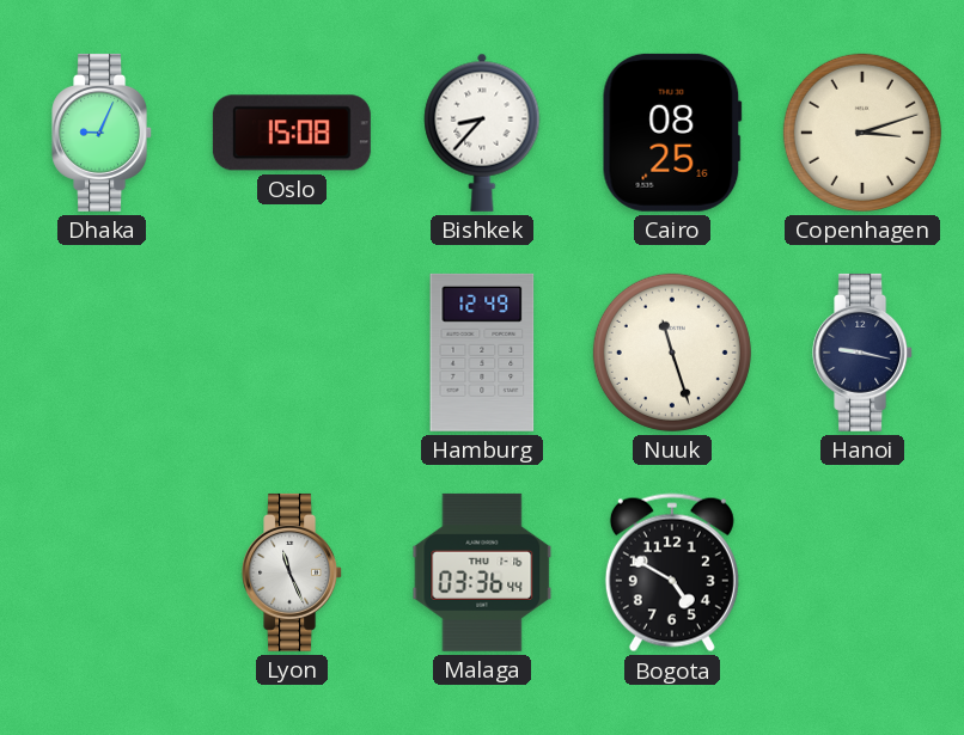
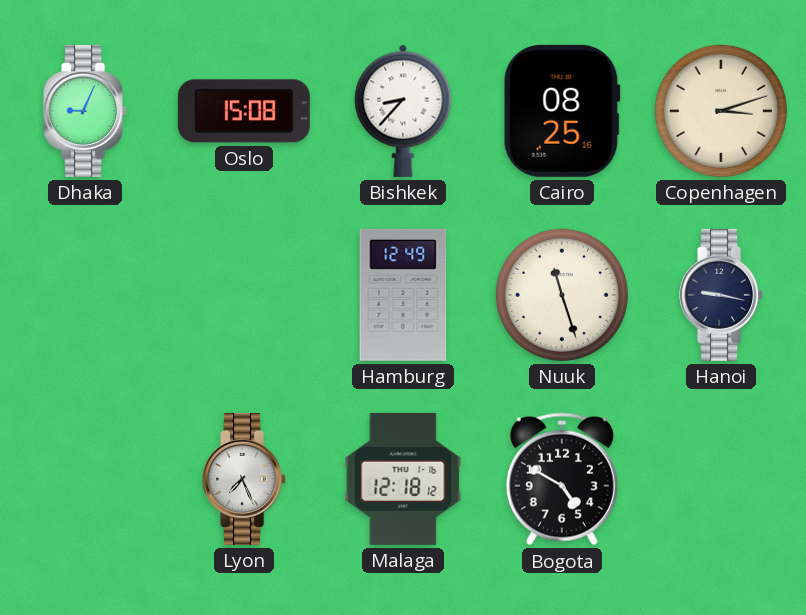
Lyon: 11:26 -> 7:26
Malaga: 03:36 -> 12:18
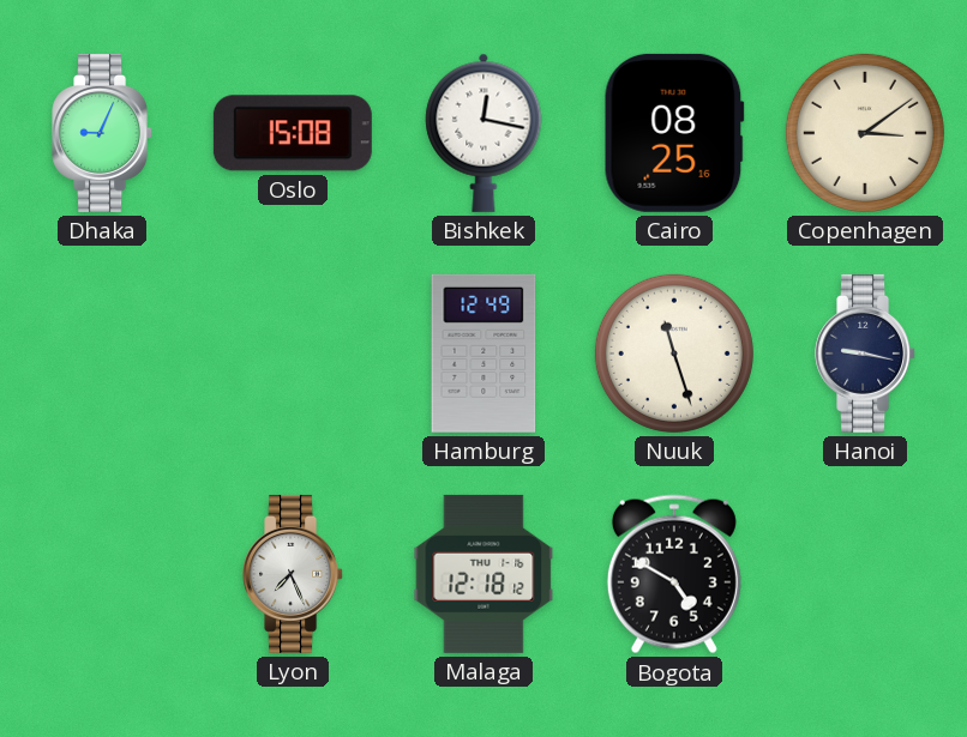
Bishkek: 8:37 -> 12:17
Copenhagen: 3:12 -> 3:09
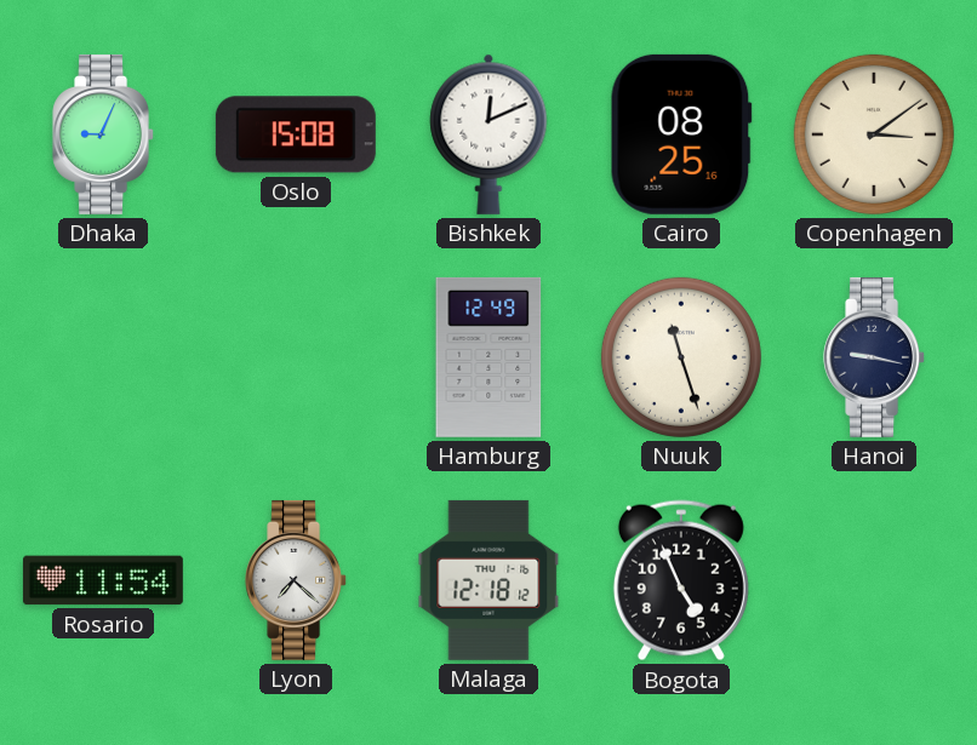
Bishkek: 12:17 -> 12:11
Rosario: none -> 11:54
Lyon: 7:26 -> 7:22
Bogota: 4:50 -> 4:56
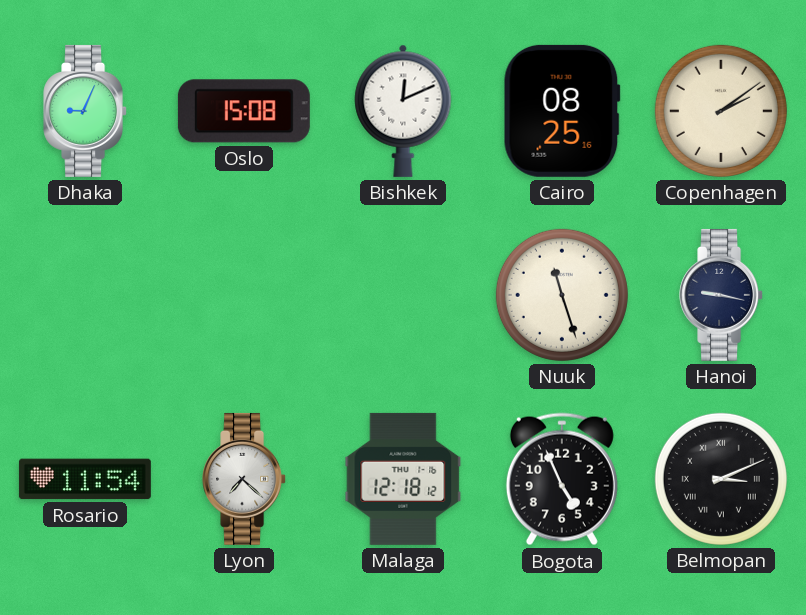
Copenhagen: 3:09 -> 2:09
Hamburg: 12:49 -> none
Belmopan: none -> 3:11
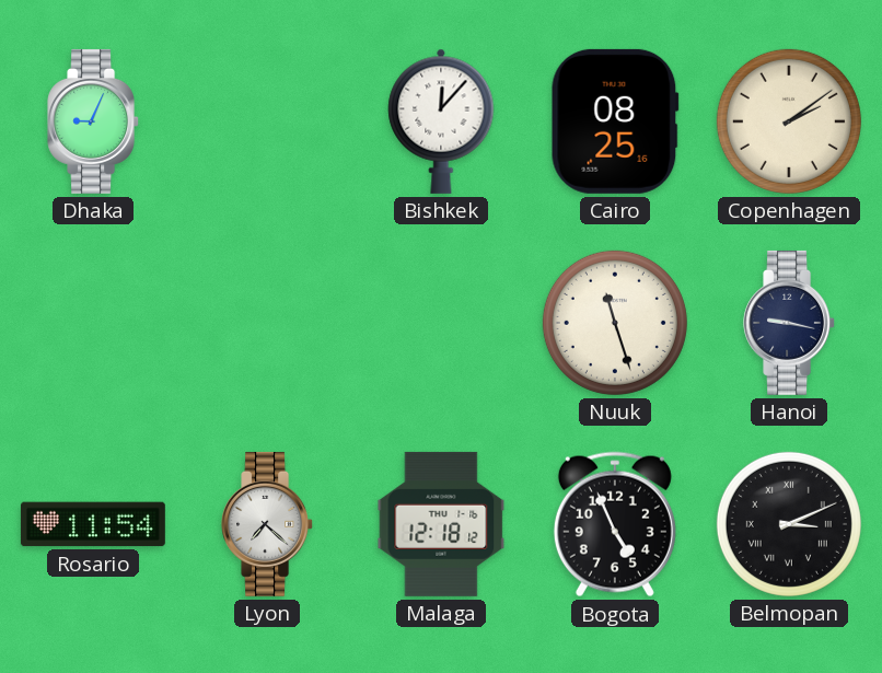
Oslo: 15:08 -> none
Bishkek: 12:11 -> 12:07
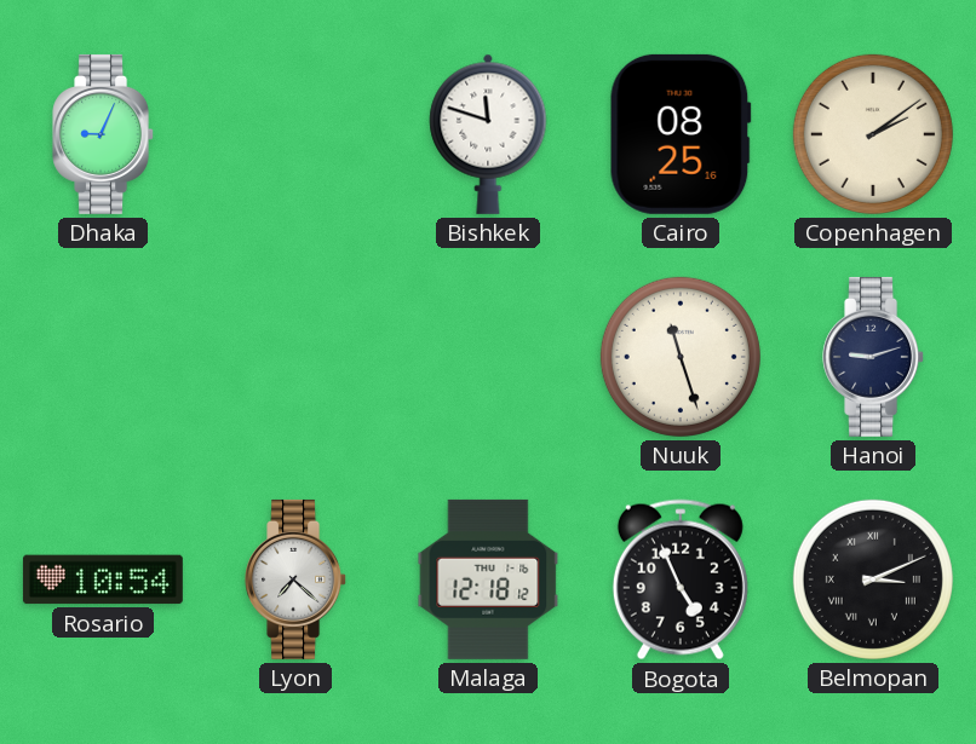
Bishkek: 12:07 -> 11:48
Hanoi: 9:17 -> 9:12
Rosario: 11:54 -> 10:54
